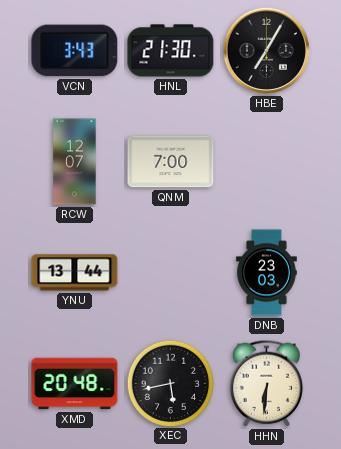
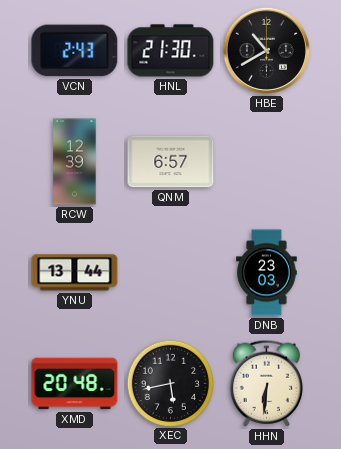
VCN: 3:43 -> 2:43
HBE: 7:05 -> 10:40
RCW: 12:07 -> 12:39
QNM: 7:00 -> 6:57
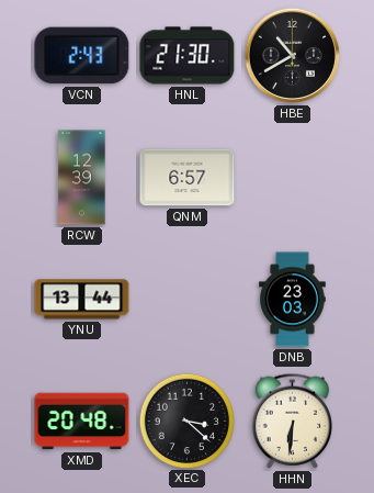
XEC: 5:43 -> 3:22
